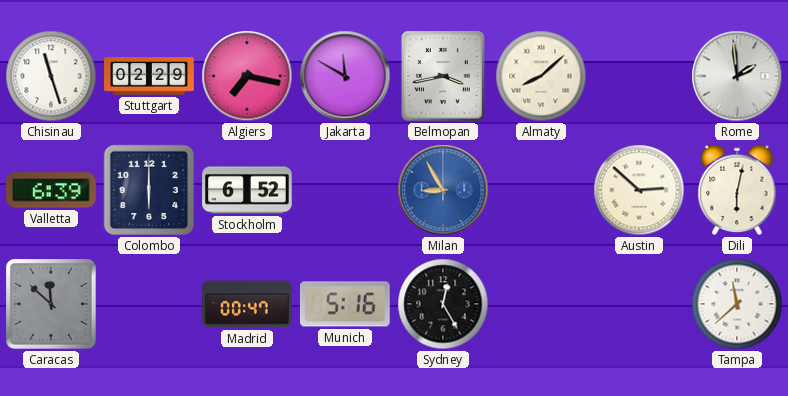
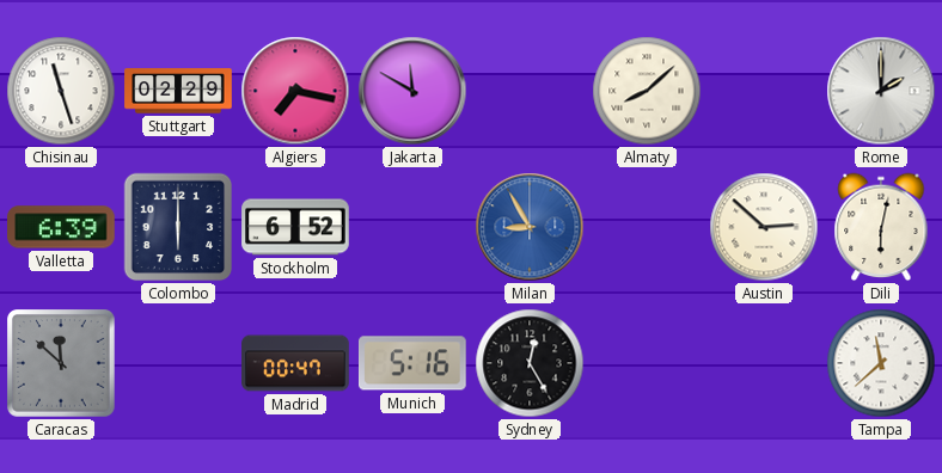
Belmopan: 3:43 -> none
Rome: 1:59 -> 2:00
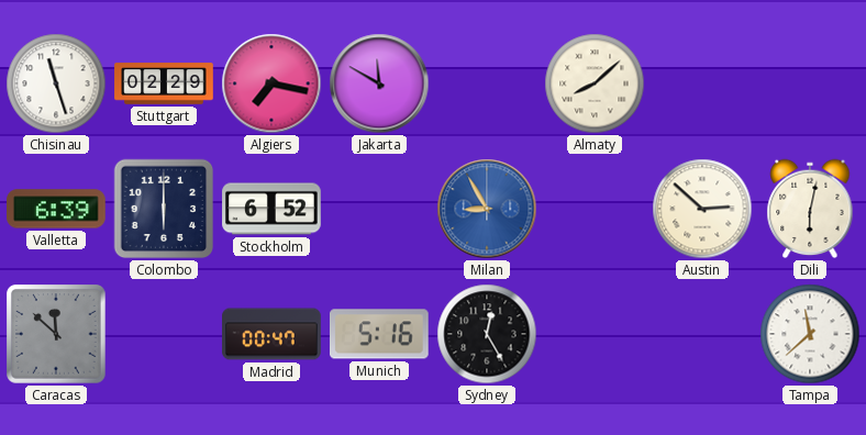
Rome: 2:00 -> none
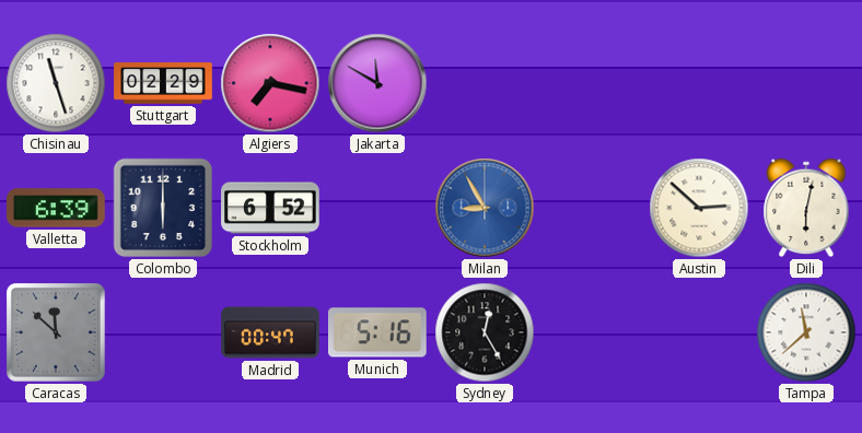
Almaty: 8:08 -> none
